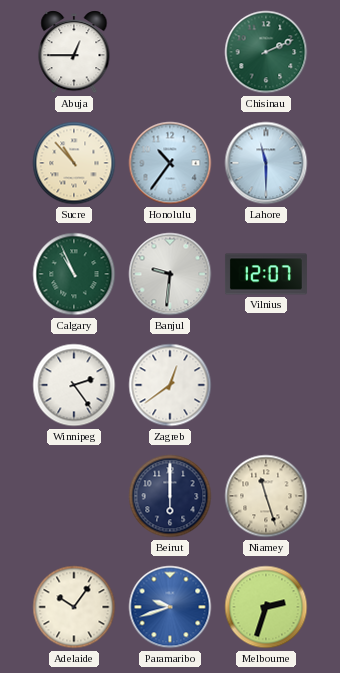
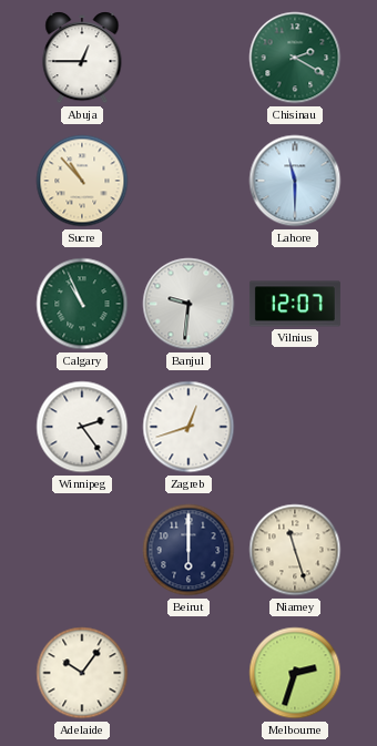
Chisinau: 2:11 -> 2:20
Honolulu: 10:36 -> none
Zagreb: 12:39 -> 12:42
Paramaribo: 9:42 -> none
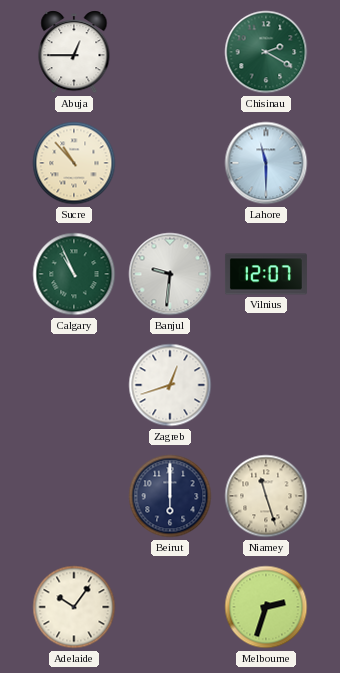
Winnipeg: 2:24 -> none
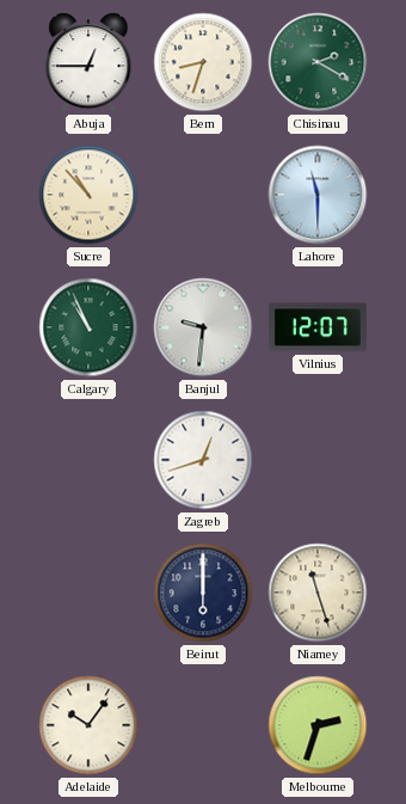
Bern: none -> 8:33
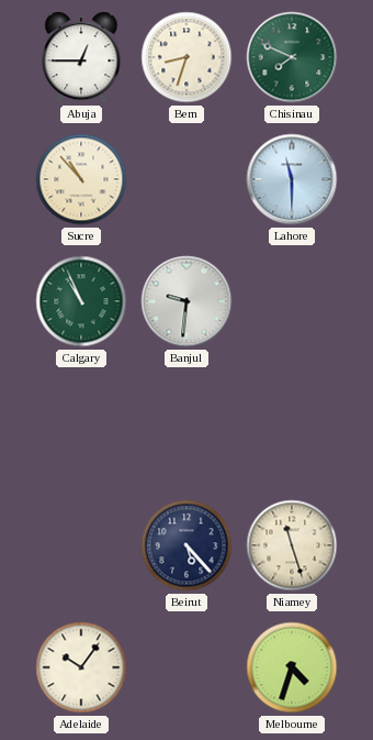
Chisinau: 2:20 -> 7:49
Vilnius: 12:07 -> none
Zagreb: 12:42 -> none
Beirut: 6:00 -> 5:23
Melbourne: 2:33 -> 4:33
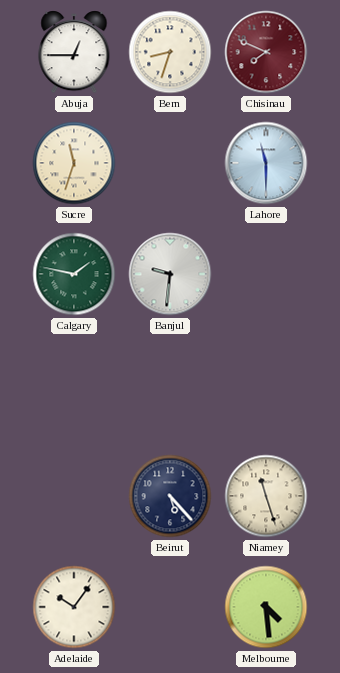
Chisinau dial: green -> burgundy
Sucre: 10:53 -> 11:33
Calgary: 10:56 -> 1:47
Melbourne: 4:33 -> 4:29
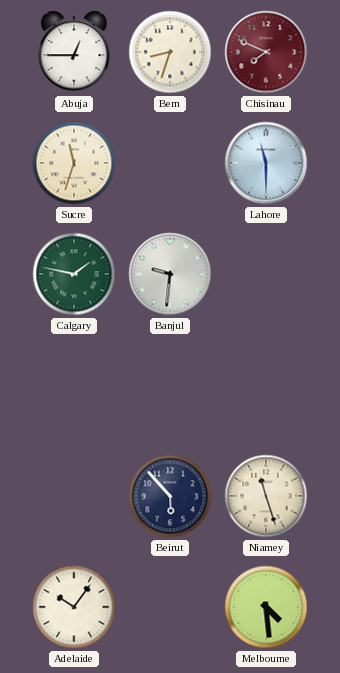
Beirut: 5:23 -> 5:53
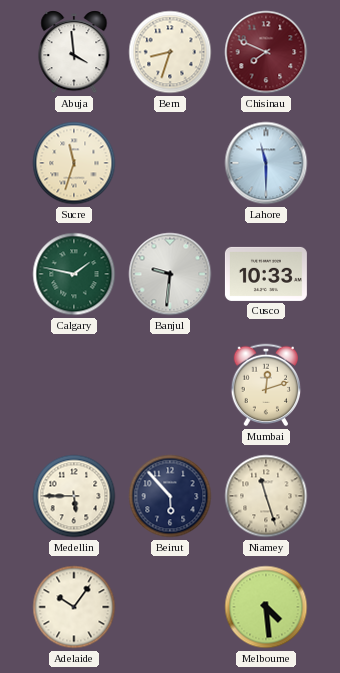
Abuja: 12:45 -> 3:59
Cusco: none -> 10:33
Mumbai: none -> 12:12
Medellin: none -> 5:45
